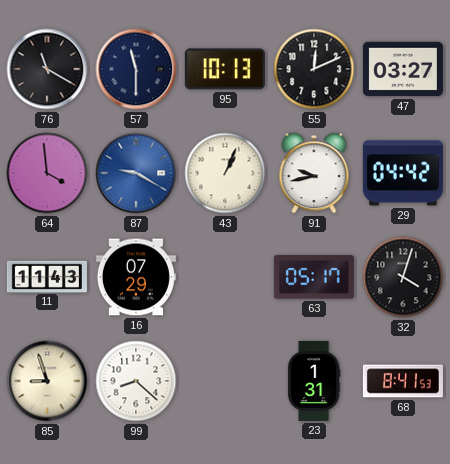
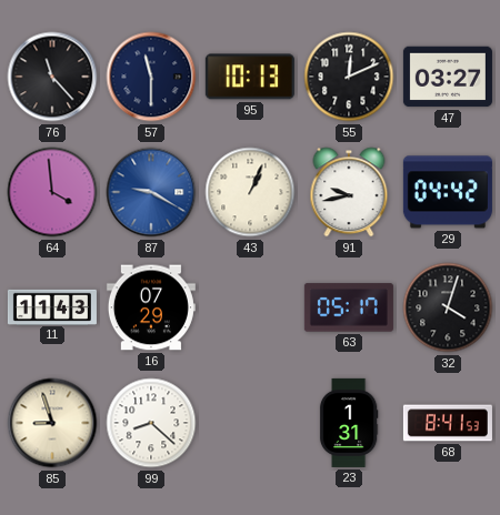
76: 11:20 -> 11:23
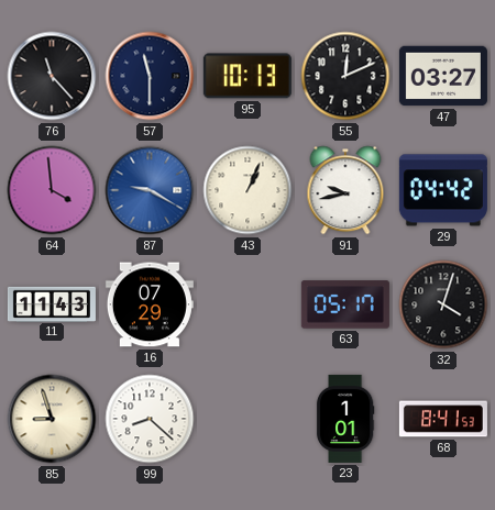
23: 1:31 -> 1:01
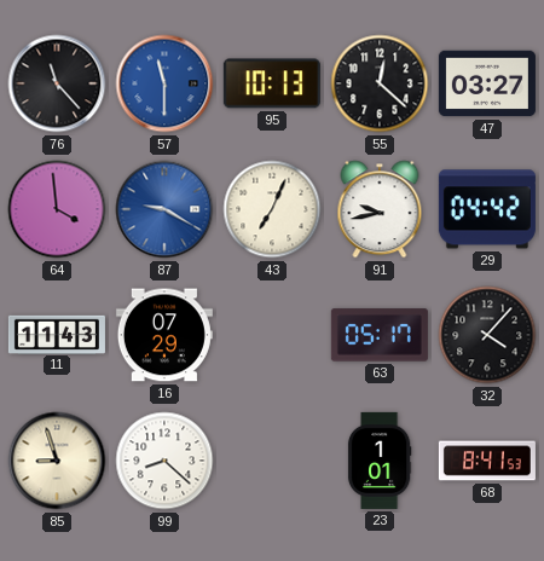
57 dial: navy -> blue
55: 12:11 -> 12:22
43: 1:04 -> 7:04
32: 4:03 -> 4:07
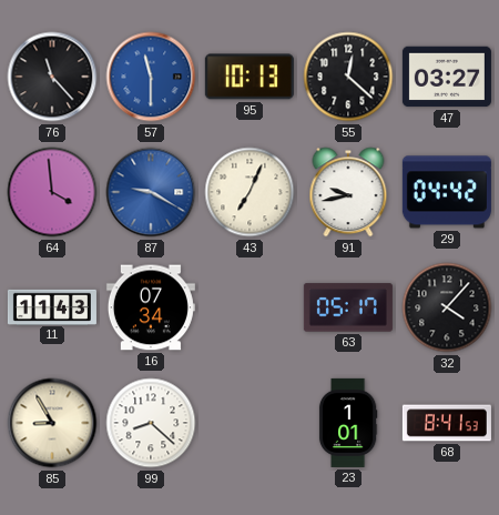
16: 07:29 -> 07:34
85: 8:57 -> 8:55
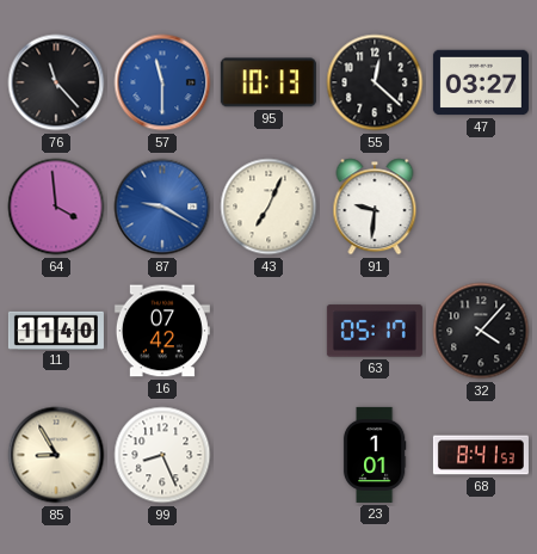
91: 9:43 -> 9:31
29: 04:42 -> none
11: 11:43 -> 11:40
16: 07:34 -> 07:42
99: 8:22 -> 8:26
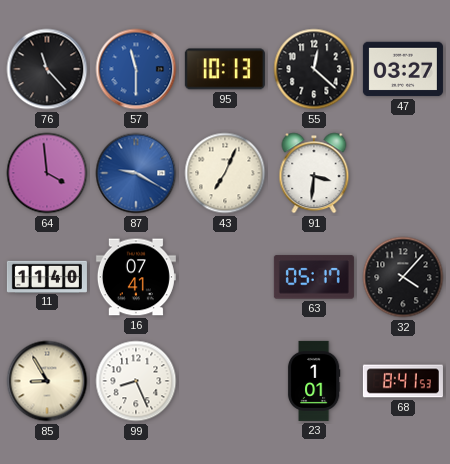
91: 9:31 -> 3:31
16: 07:42 -> 07:41
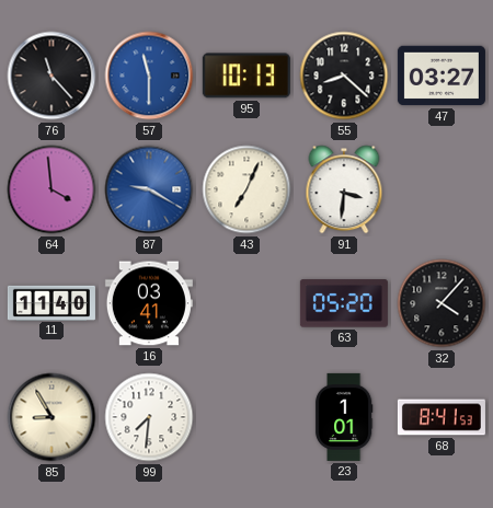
55: 12:22 -> 8:22
16: 07:41 -> 03:41
63: 05:17 -> 05:20
99: 8:26 -> 7:31
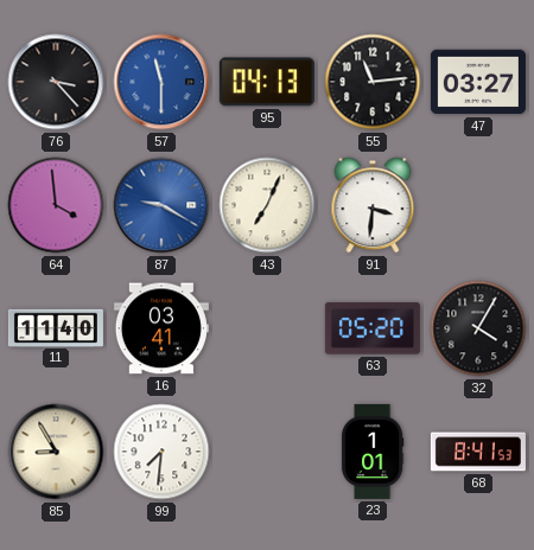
76: 11:23 -> 3:23
95: 10:13 -> 04:13
55: 8:22 -> 11:14
32: 4:07 -> 4:05
